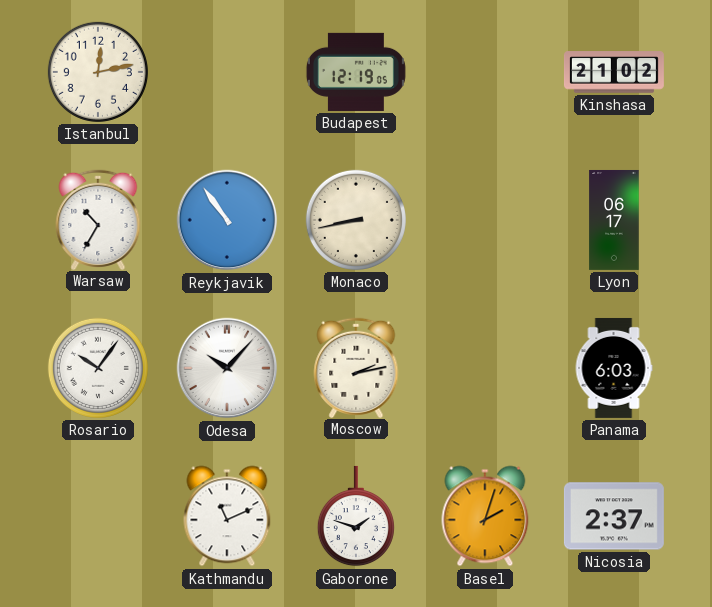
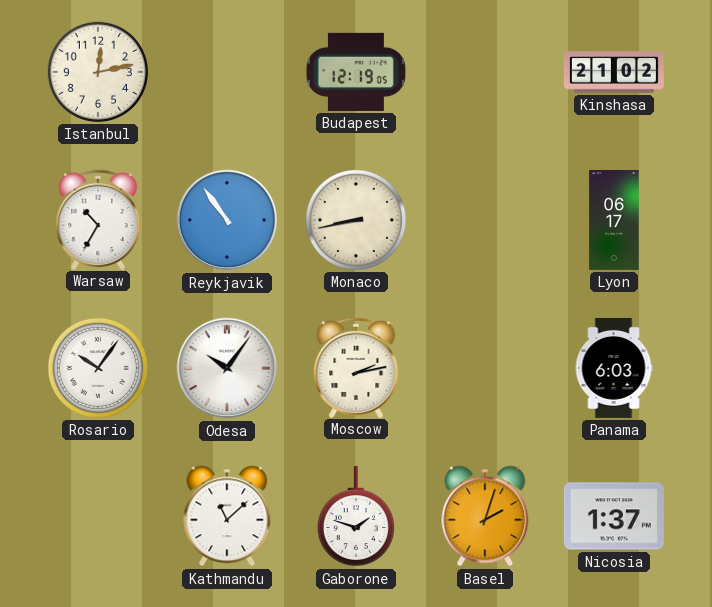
Odesa: 10:07 -> 10:06
Kathmandu: 11:11 -> 11:08
Nicosia: 2:37 -> 1:37
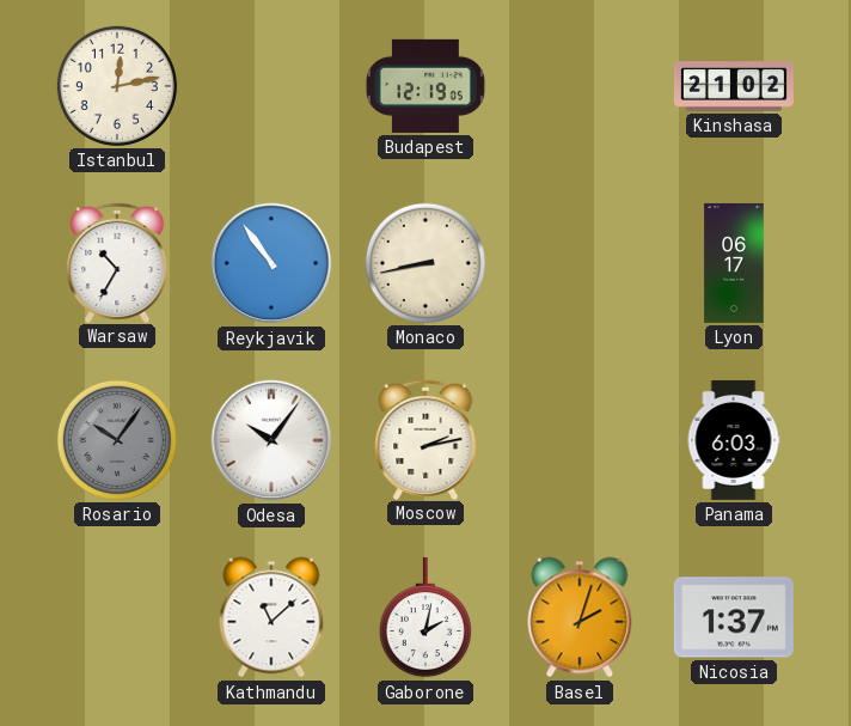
Rosario dial: white -> grey
Gaborone: 1:48 -> 2:02
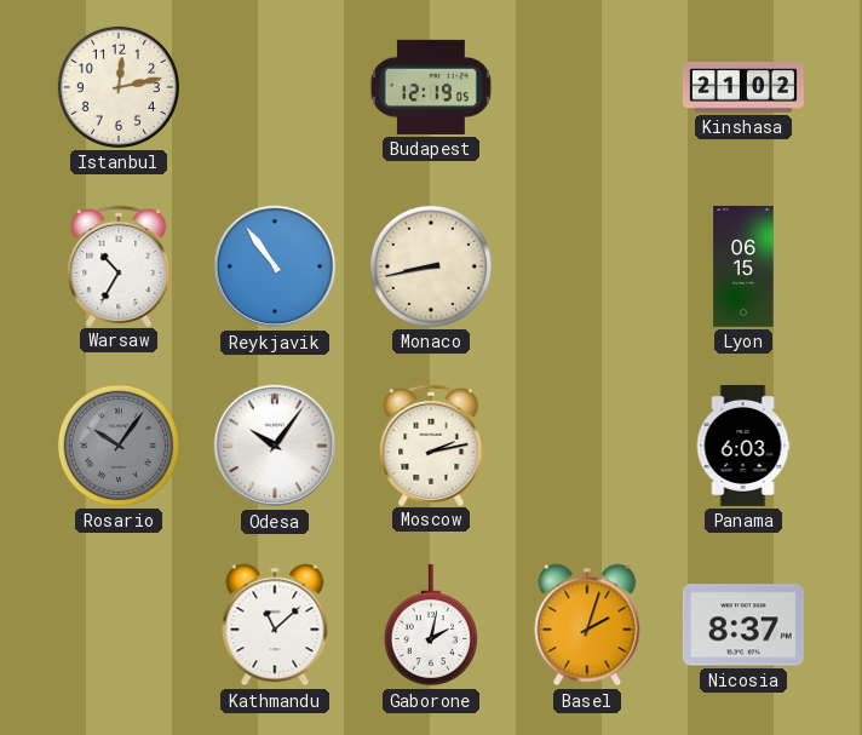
Lyon: 06:17 -> 06:15
Nicosia: 1:37 -> 8:37
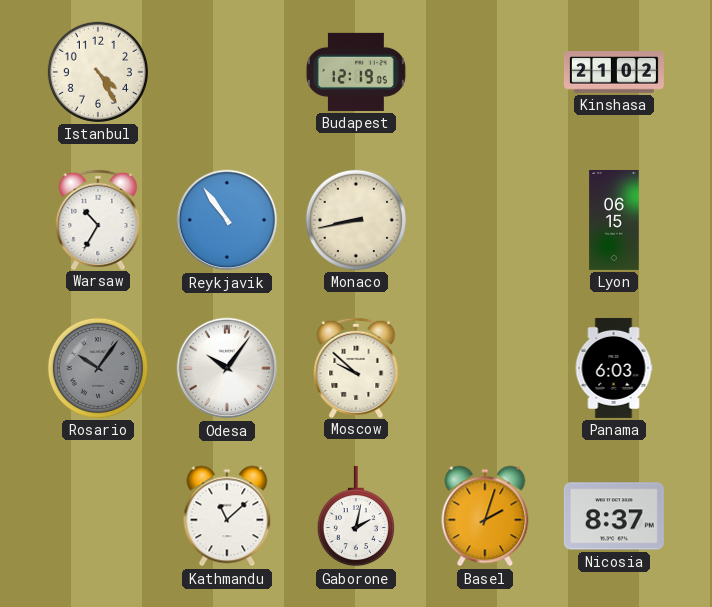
Istanbul: 12:13 -> 4:25
Moscow: 2:13 -> 9:52
